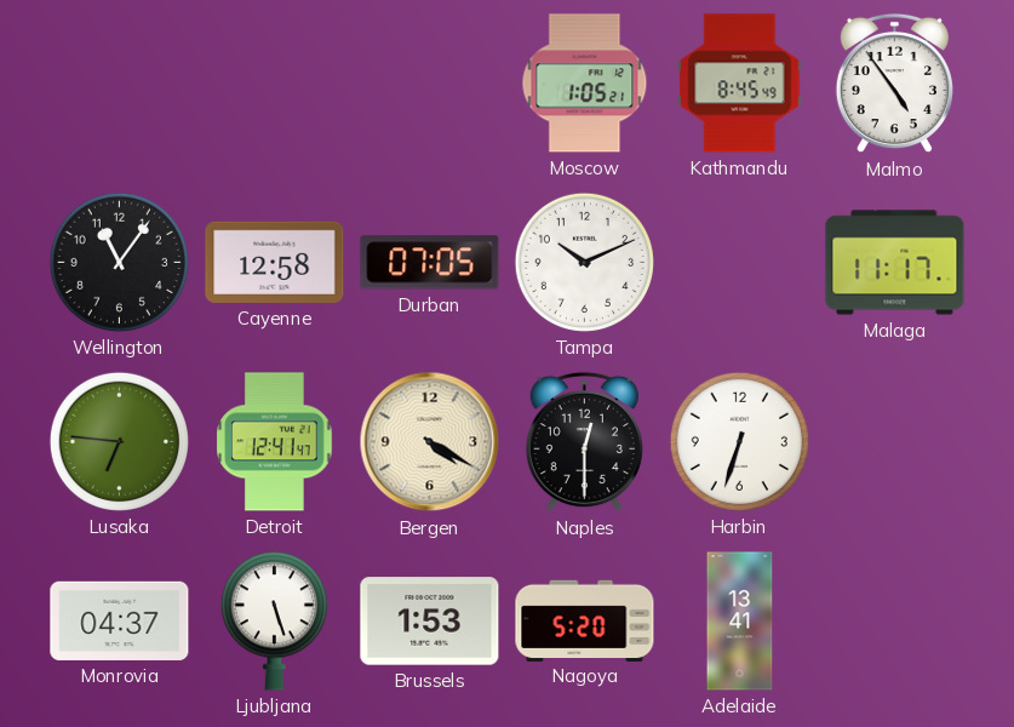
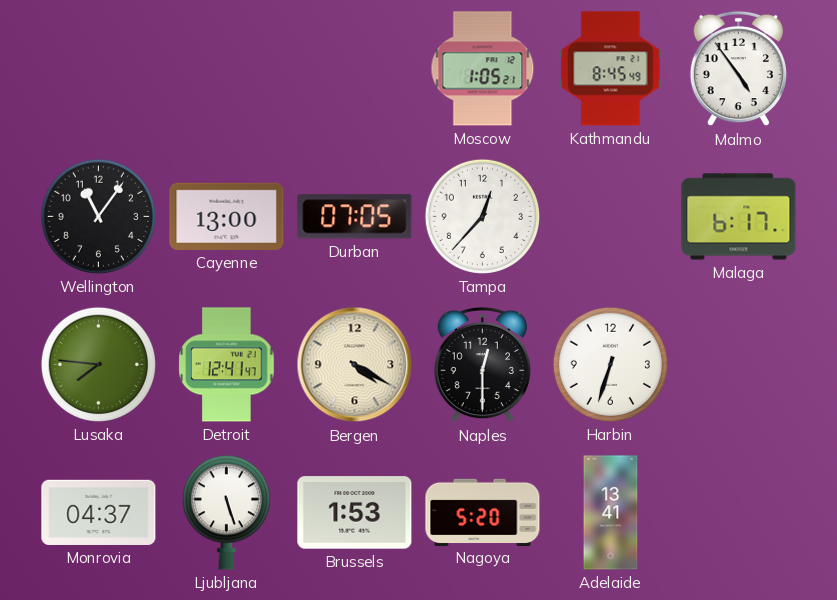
Cayenne: 12:58 -> 13:00
Tampa: 10:11 -> 12:37
Malaga: 11:17 -> 6:17
Lusaka: 6:46 -> 7:46
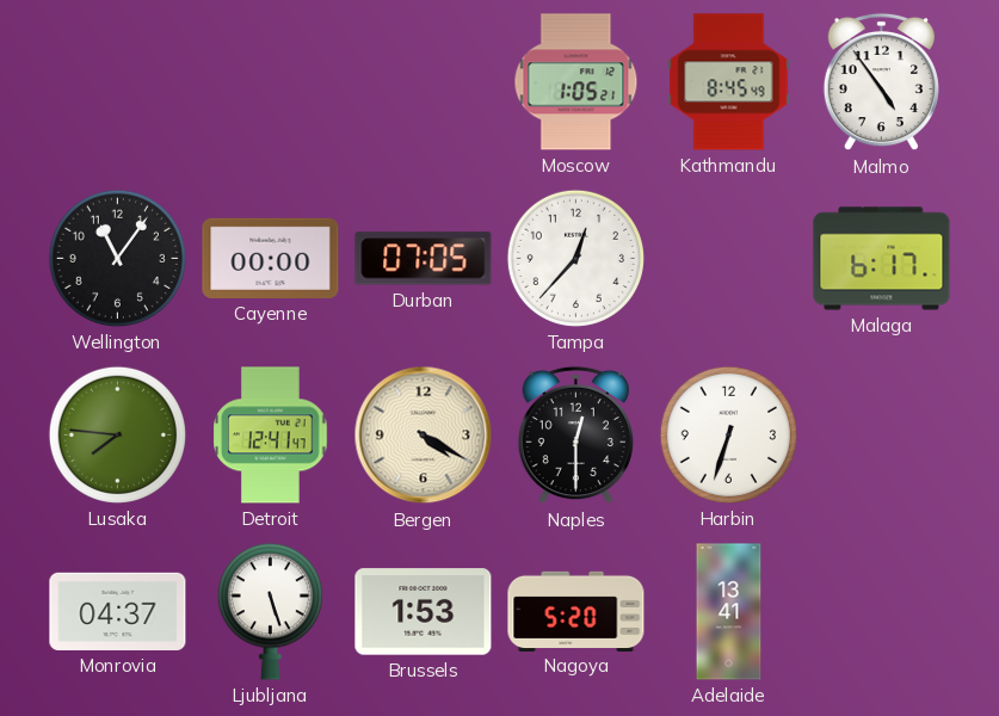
Cayenne: 13:00 -> 00:00
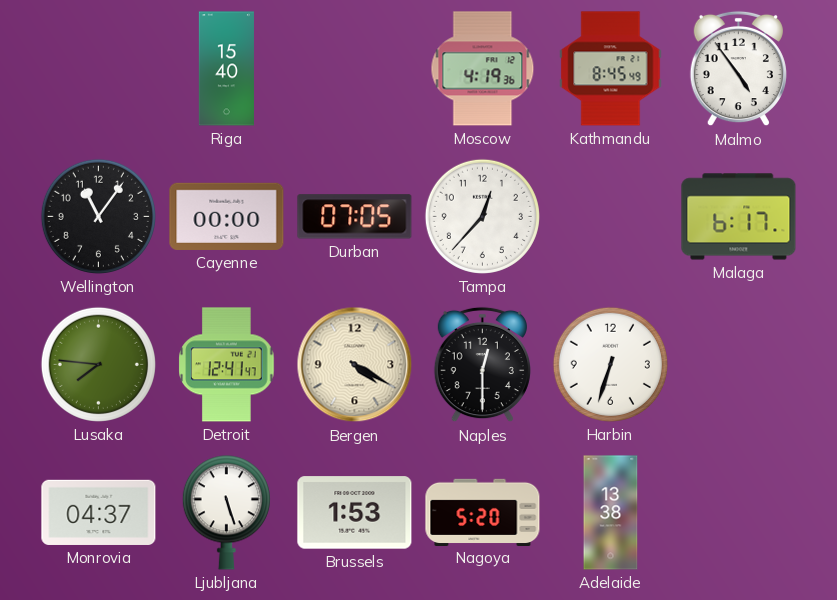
Riga: none -> 15:40
Moscow: 1:05 -> 4:19
Adelaide: 13:41 -> 13:38
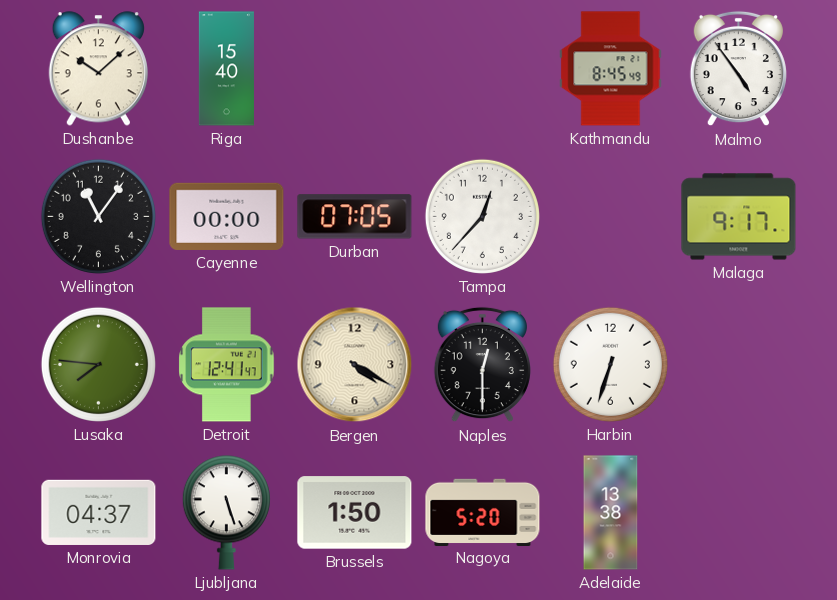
Dushanbe: none -> 10:08
Moscow: 4:19 -> none
Malaga: 6:17 -> 9:17
Brussels: 1:53 -> 1:50
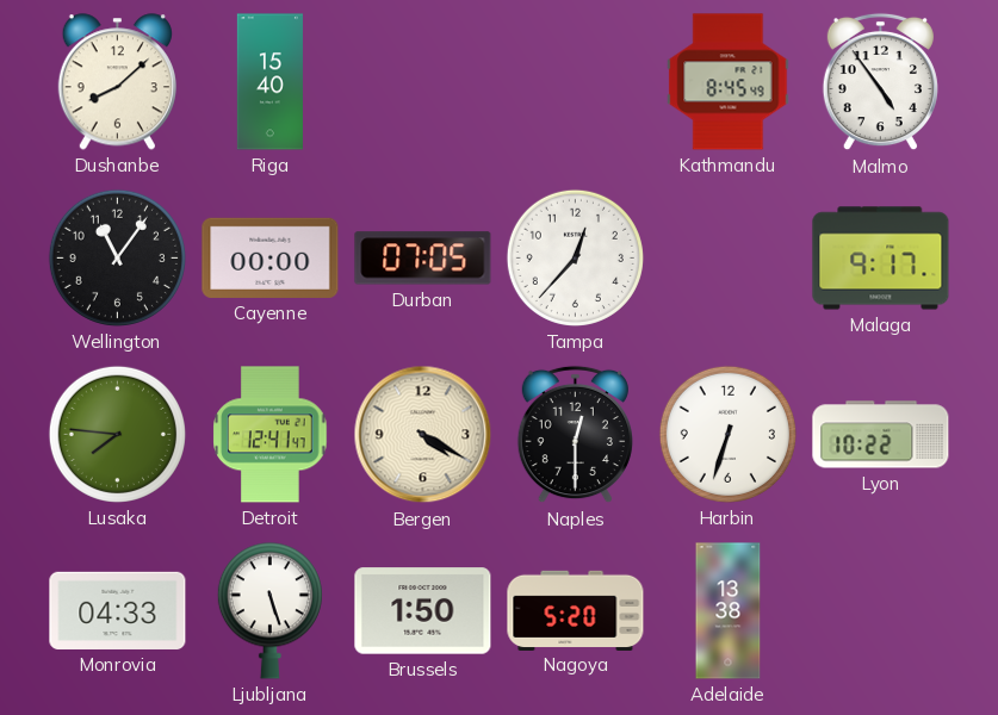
Dushanbe: 10:08 -> 8:08
Lyon: none -> 10:22
Monrovia: 04:37 -> 04:33
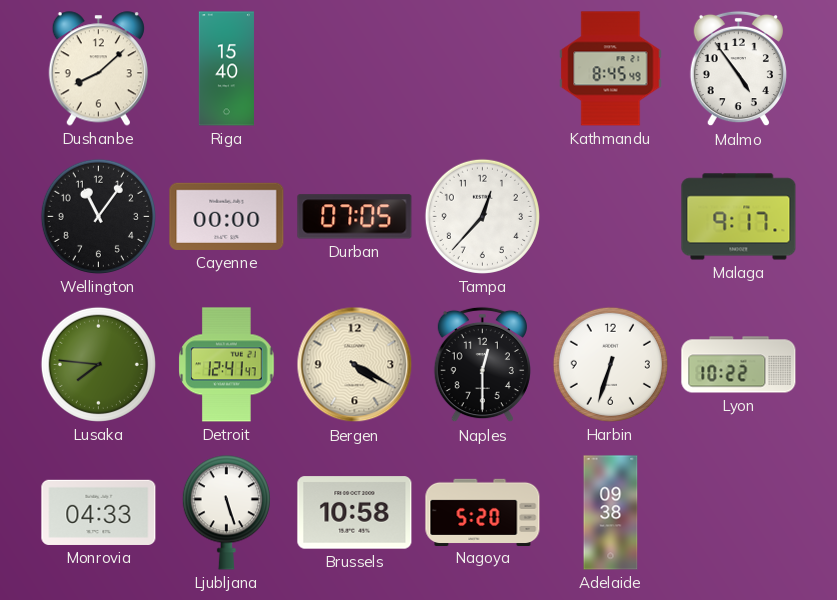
Brussels: 1:50 -> 10:58
Adelaide: 13:38 -> 09:38
